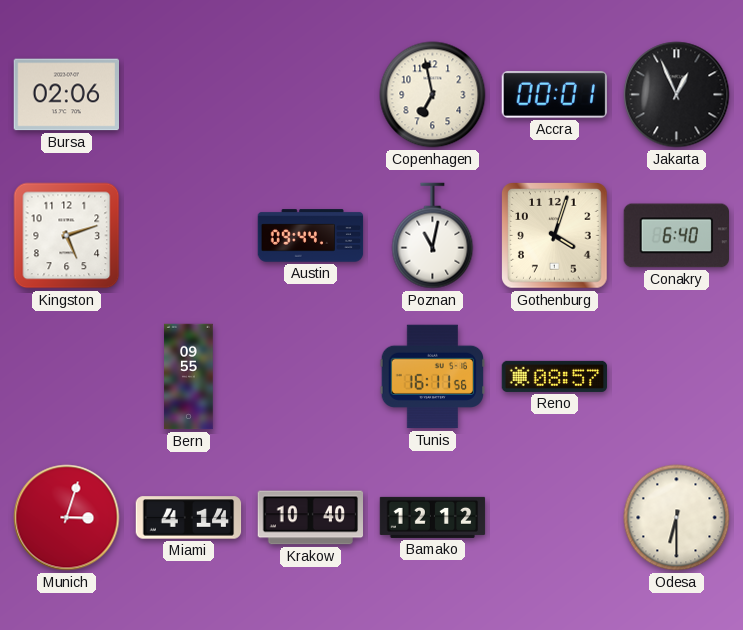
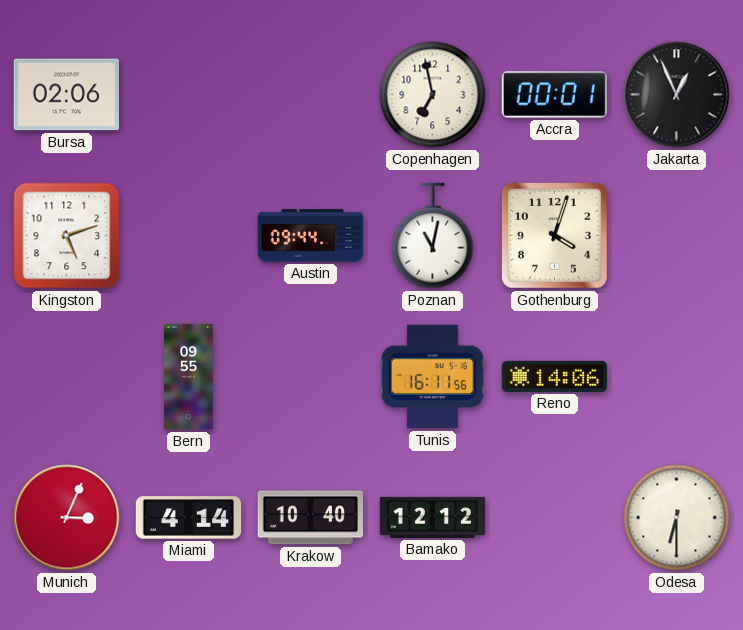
Conakry: 6:40 -> none
Reno: 08:57 -> 14:06
Munich: 3:03 -> 3:04
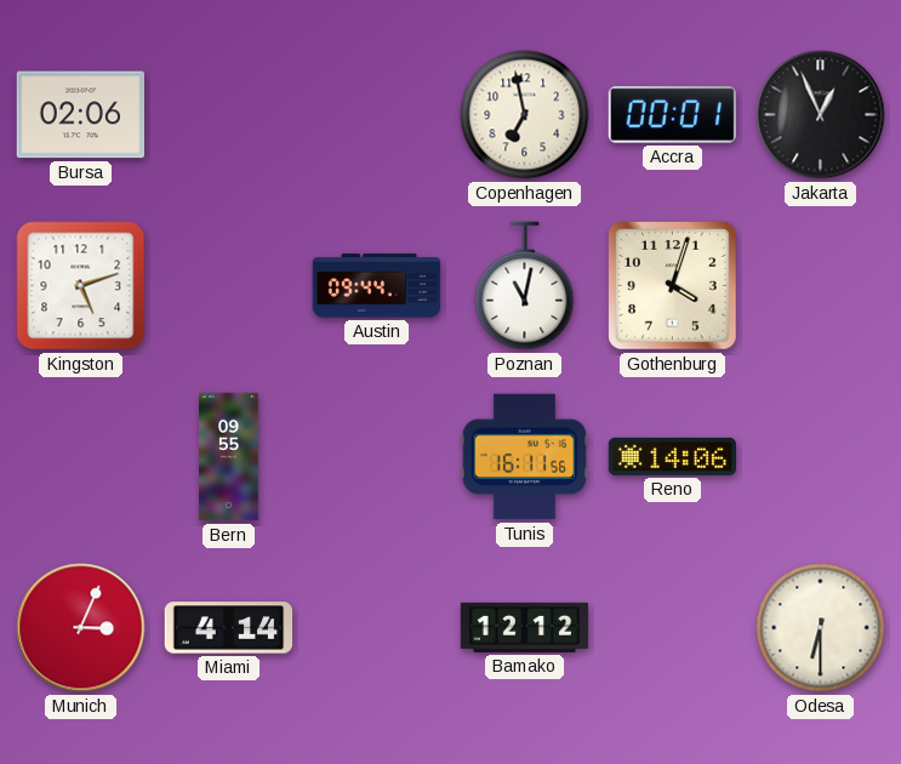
Krakow: 10:40 -> none
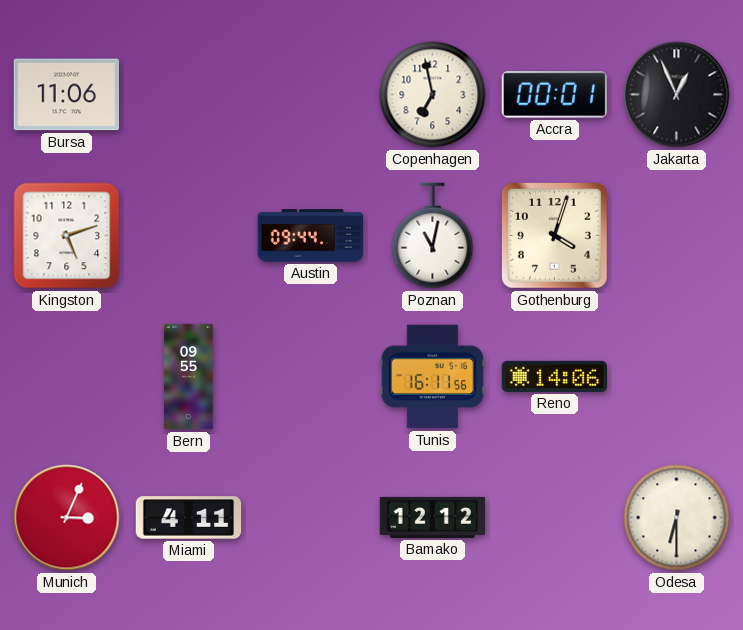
Bursa: 02:06 -> 11:06
Miami: 4:14 -> 4:11
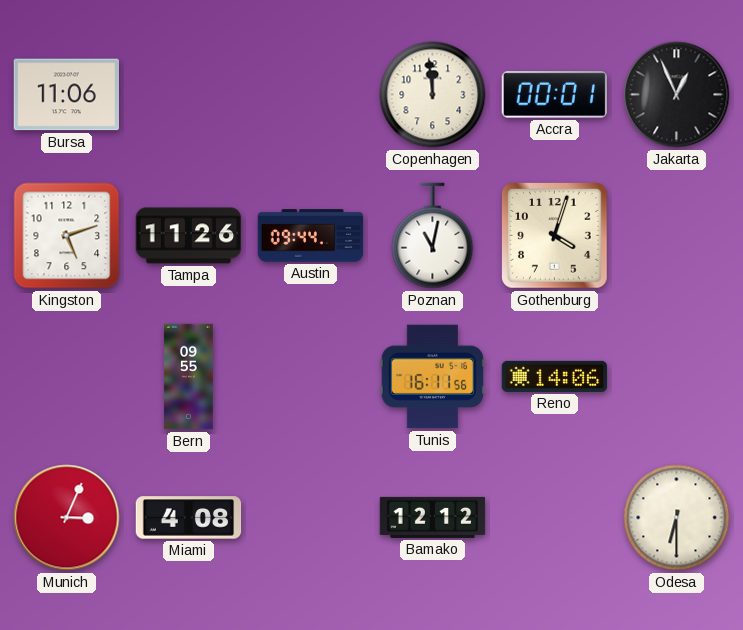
Copenhagen: 6:58 -> 11:59
Tampa: none -> 11:26
Miami: 4:11 -> 4:08
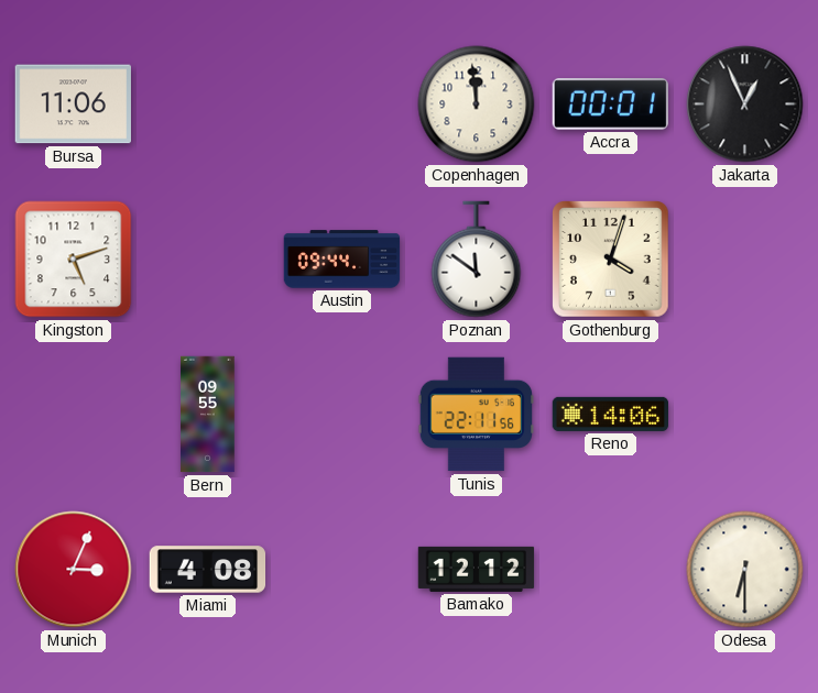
Tampa: 11:26 -> none
Poznan: 11:02 -> 11:51
Tunis: 16:11 -> 22:11
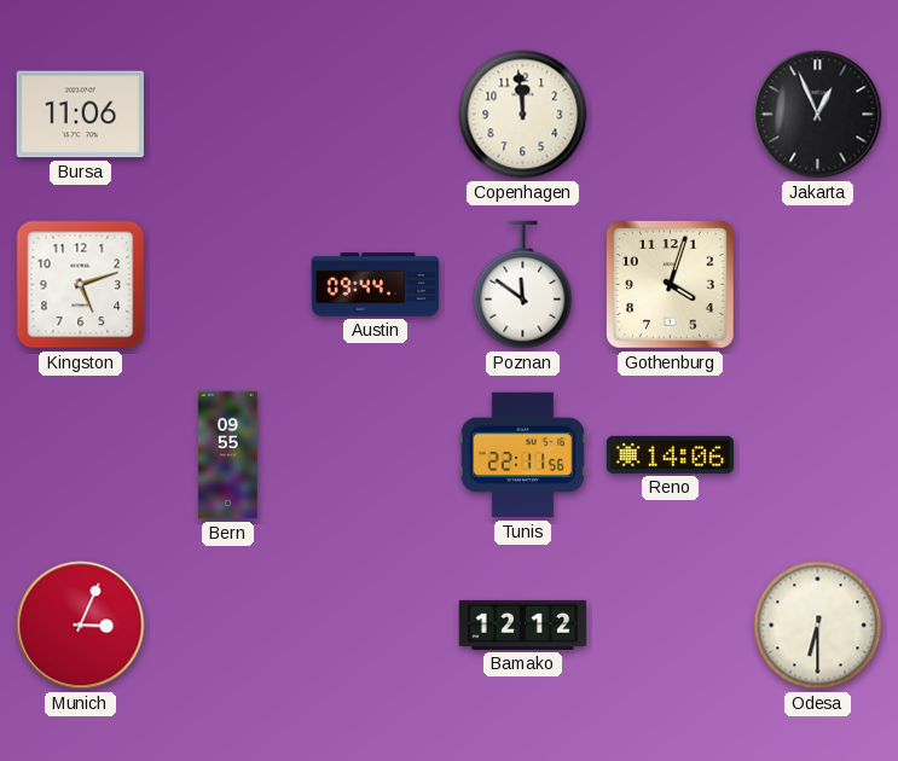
Accra: 00:01 -> none
Miami: 4:08 -> none
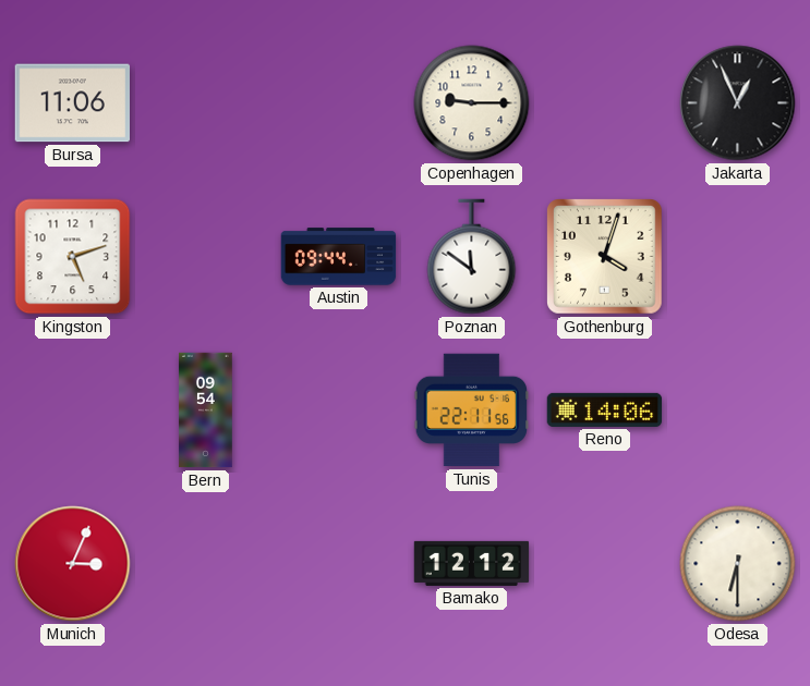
Copenhagen: 11:59 -> 9:15
Bern: 09:55 -> 09:54
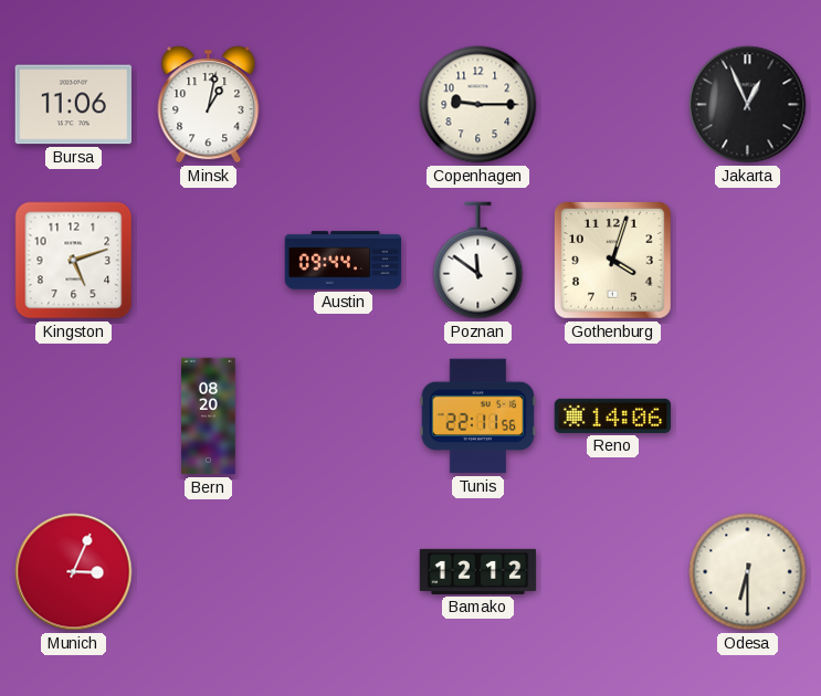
Minsk: none -> 1:02
Bern: 09:54 -> 08:20
